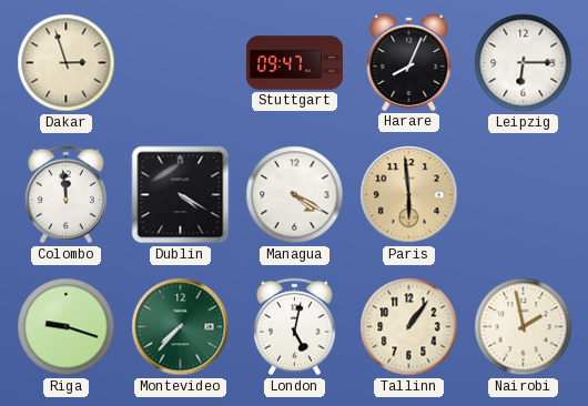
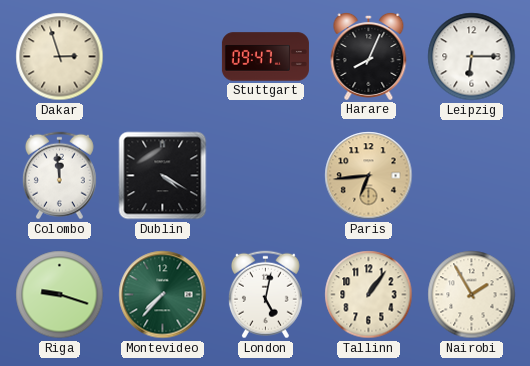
Managua: 4:20 -> none
Paris: 5:59 -> 6:44
Nairobi: 1:58 -> 1:55
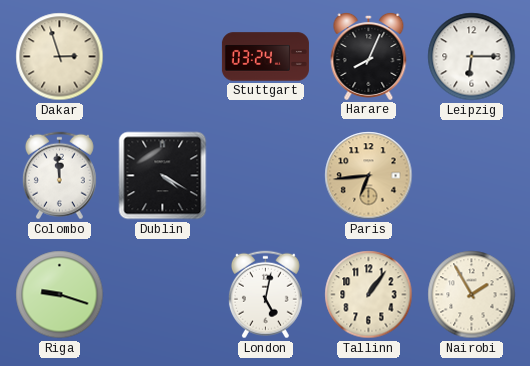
Stuttgart: 09:47 -> 03:24
Montevideo: 7:37 -> none
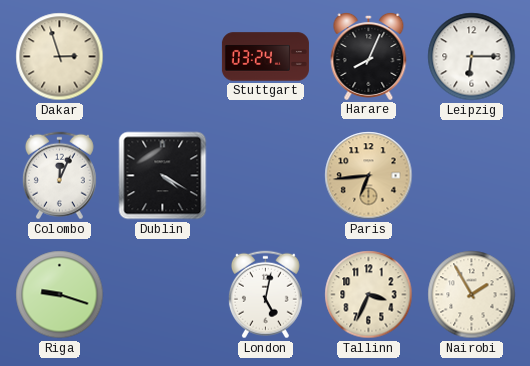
Colombo: 11:59 -> 12:04
Tallinn: 1:06 -> 3:34
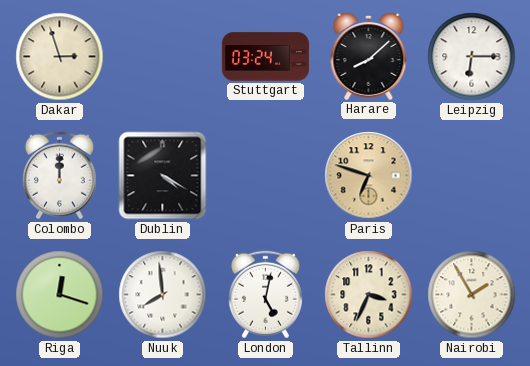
Harare: 8:04 -> 8:08
Colombo: 12:04 -> 12:00
Paris: 6:44 -> 6:48
Riga: 9:18 -> 12:18
Nuuk: none -> 7:59
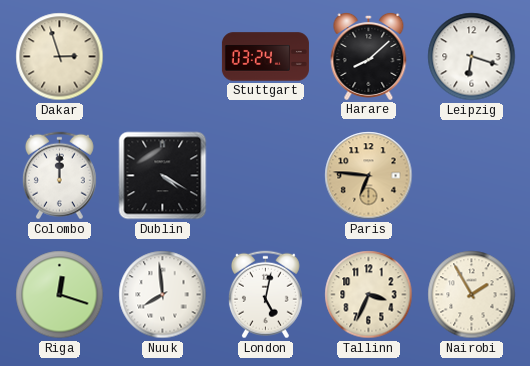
Leipzig: 6:15 -> 6:18
Paris: 6:48 -> 6:46
